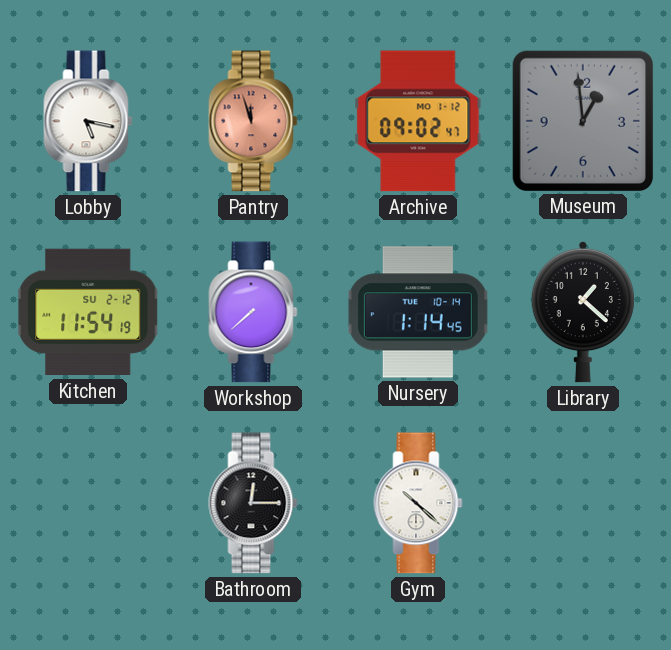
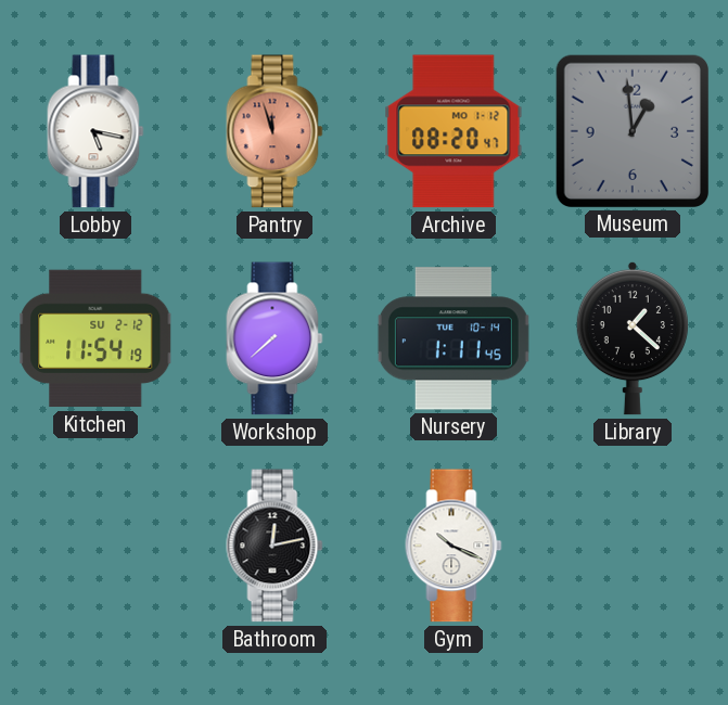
Archive: 09:02 -> 08:20
Nursery: 1:14 -> 1:11
Bathroom: 12:15 -> 12:13
Gym: 10:22 -> 10:19
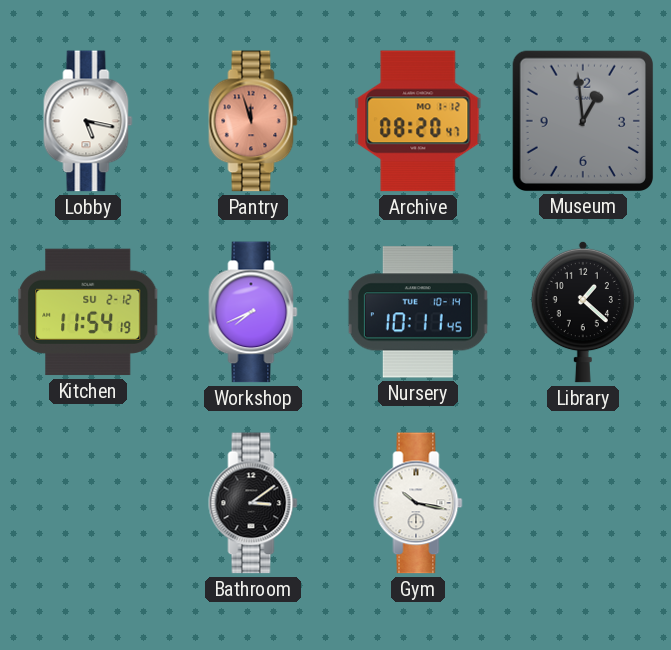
Workshop: 7:38 -> 7:41
Nursery: 1:11 -> 10:11
Bathroom: 12:13 -> 3:09
Gym: 10:19 -> 10:17
